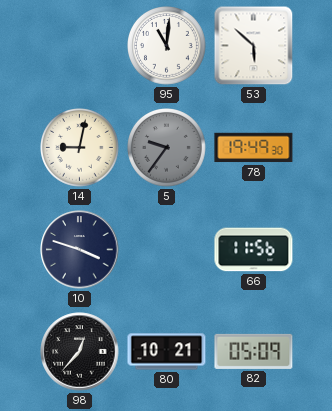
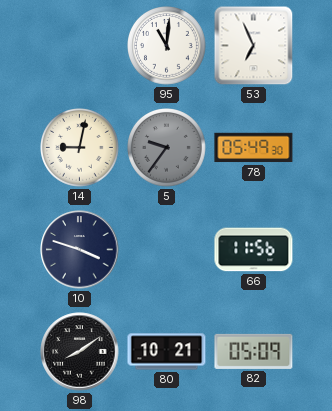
53: 5:52 -> 6:56
78: 19:49 -> 05:49
98: 12:37 -> 8:09
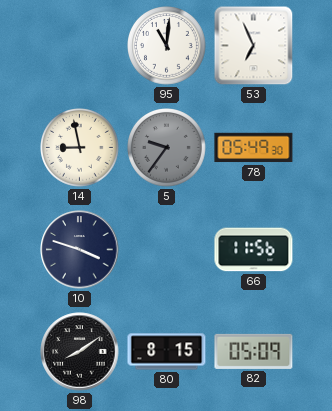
14: 9:02 -> 8:58
80: 10:21 -> 8:15
